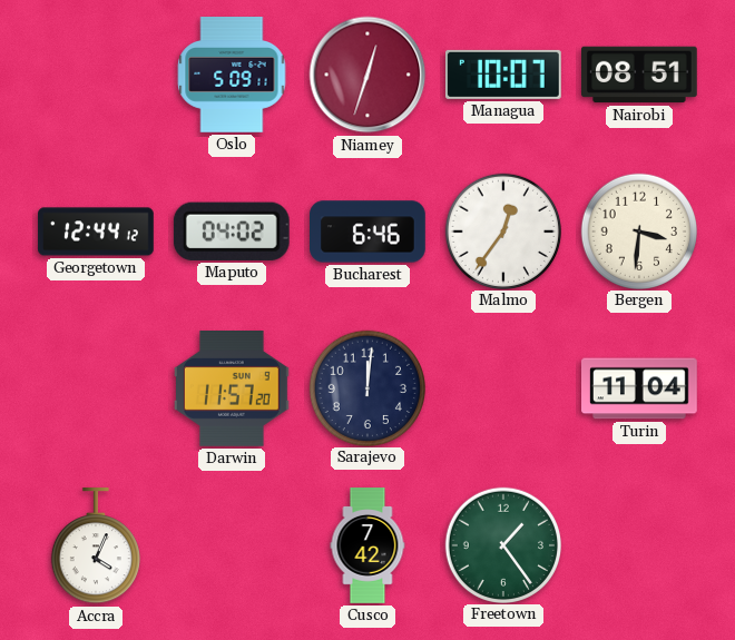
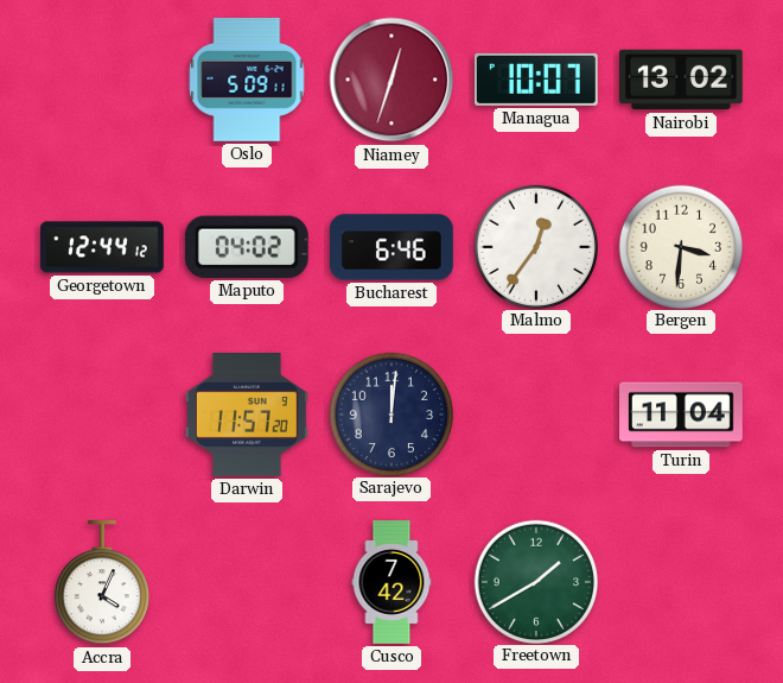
Nairobi: 08:51 -> 13:02
Freetown: 1:24 -> 1:40
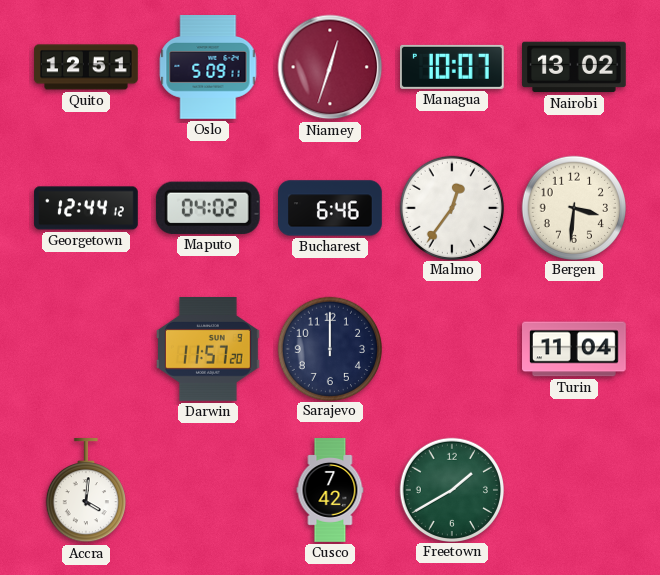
Quito: none -> 12:51
Sarajevo: 12:01 -> 12:00
Accra: 4:04 -> 4:01
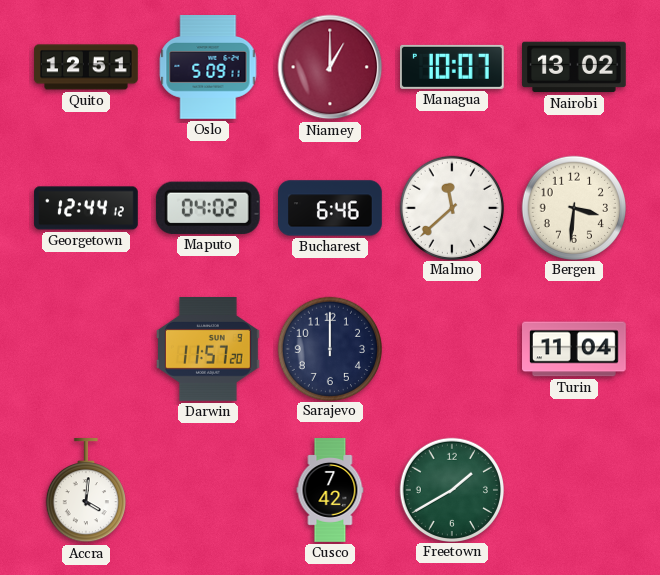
Niamey: 12:33 -> 1:00
Malmo: 12:36 -> 11:38
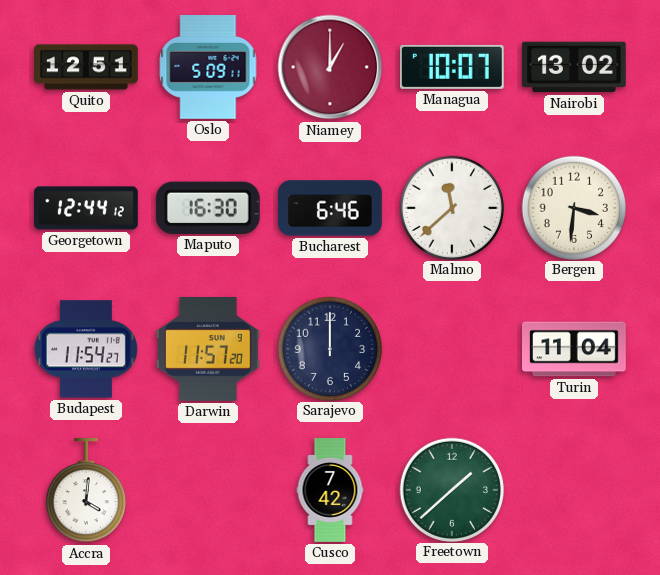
Maputo: 04:02 -> 16:30
Budapest: none -> 11:54
Freetown: 1:40 -> 1:38
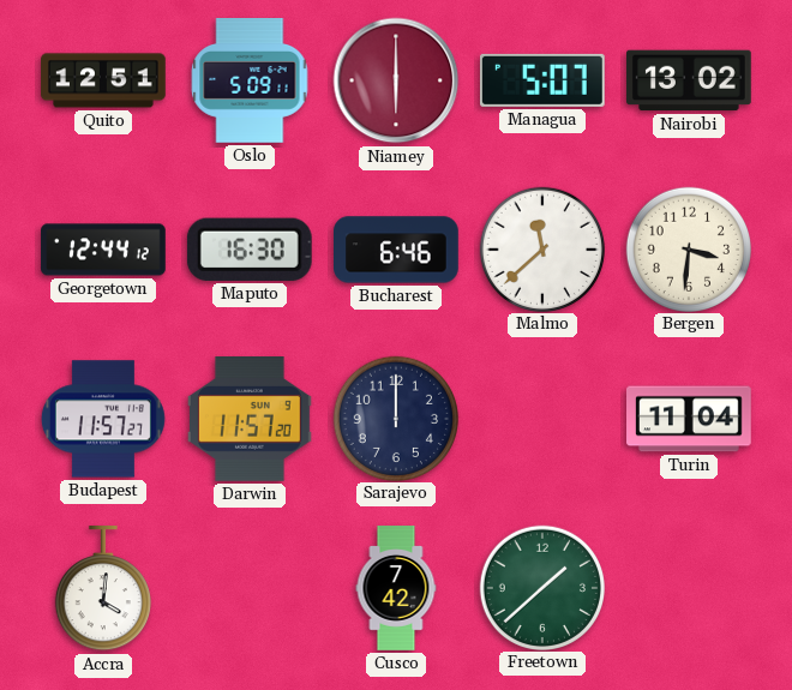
Niamey: 1:00 -> 6:00
Managua: 10:07 -> 5:07
Budapest: 11:54 -> 11:57
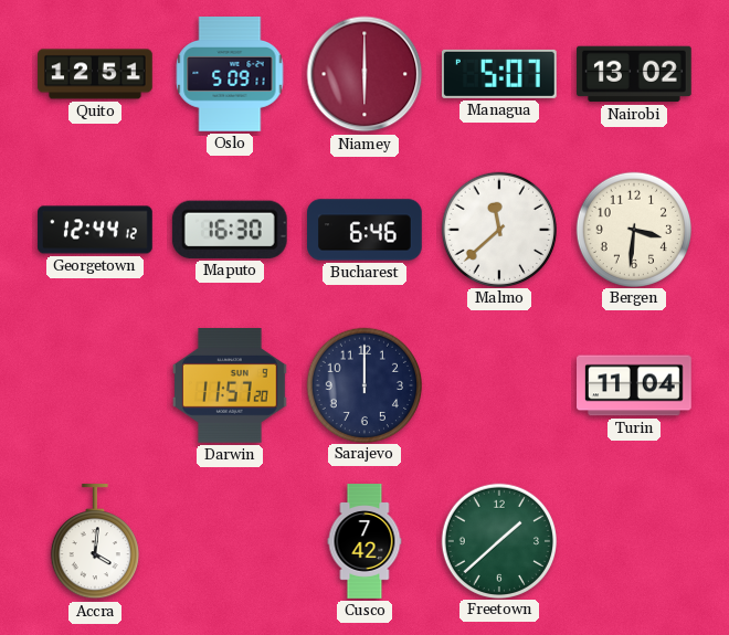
Budapest: 11:57 -> none
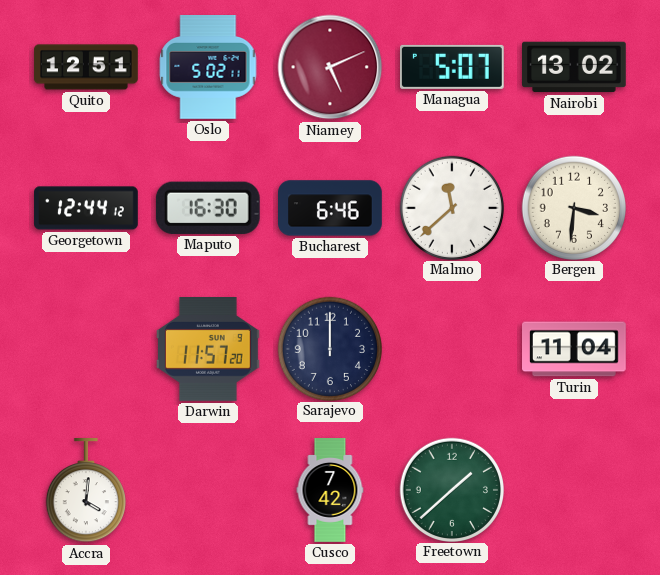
Oslo: 5:09 -> 5:02
Niamey: 6:00 -> 5:11
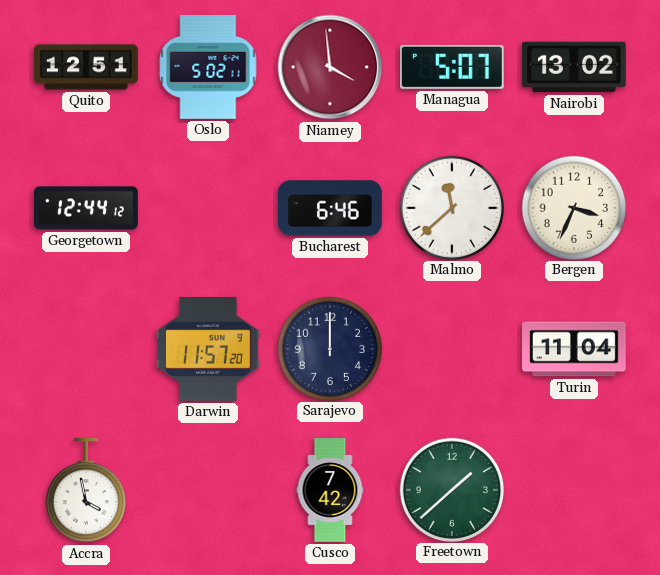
Niamey: 5:11 -> 3:59
Maputo: 16:30 -> none
Bergen: 3:31 -> 3:34
Accra: 4:01 -> 3:58
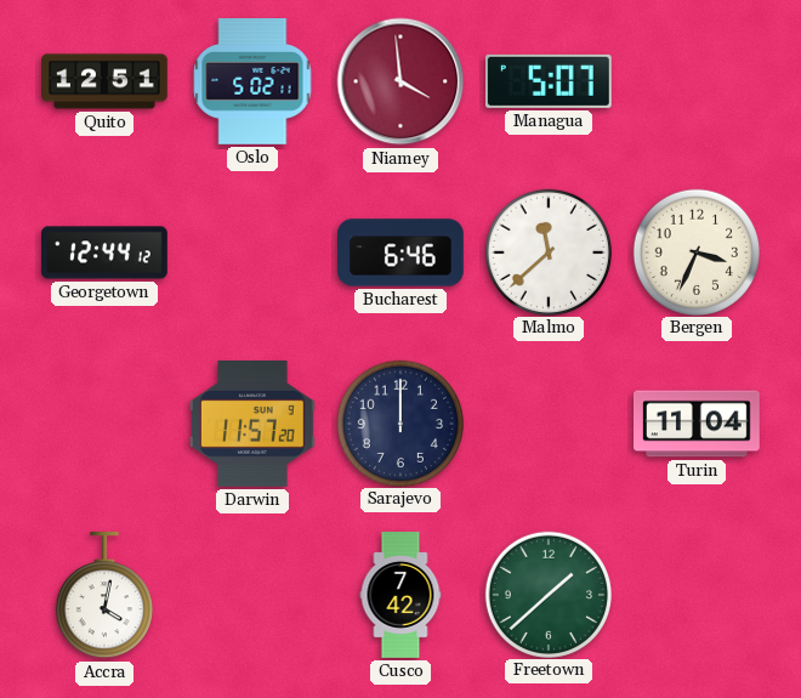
Nairobi: 13:02 -> none
Accra: 3:58 -> 4:02
